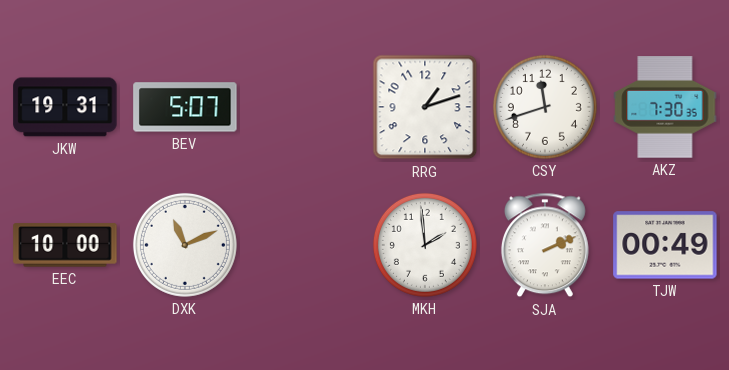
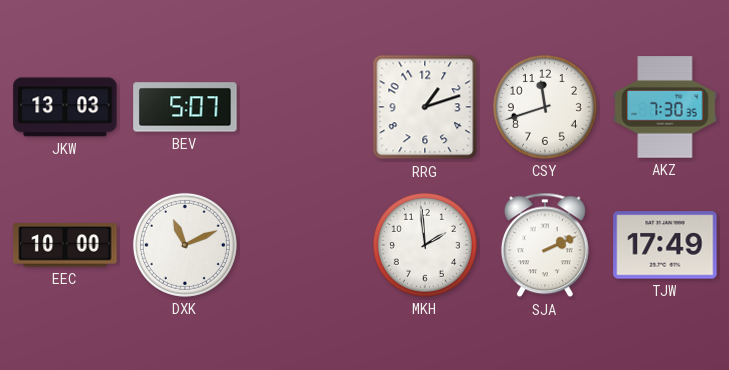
JKW: 19:31 -> 13:03
TJW: 00:49 -> 17:49
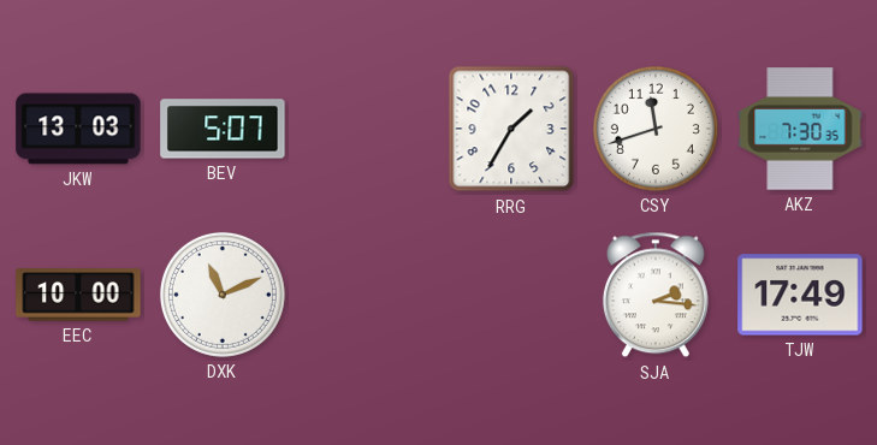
RRG: 1:12 -> 1:35
MKH: 1:59 -> none
SJA: 2:11 -> 2:16
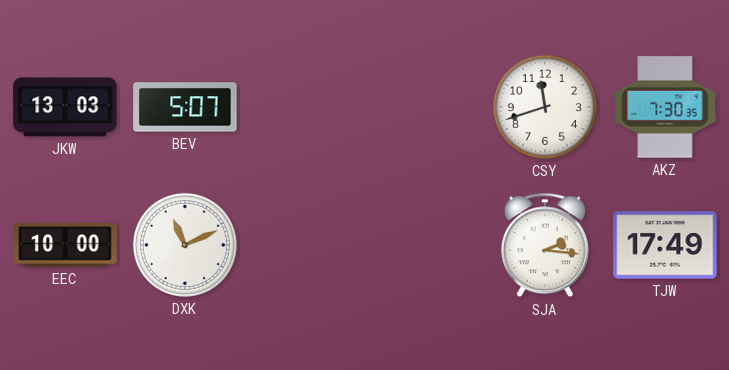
RRG: 1:35 -> none
